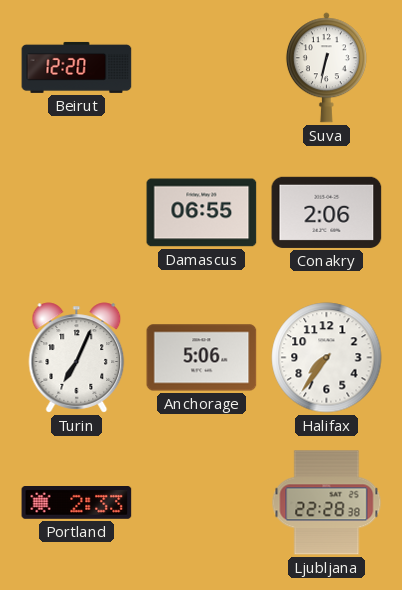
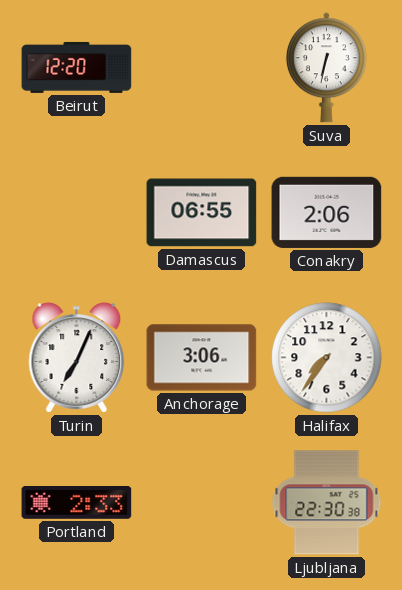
Anchorage: 5:06 -> 3:06
Ljubljana: 22:28 -> 22:30
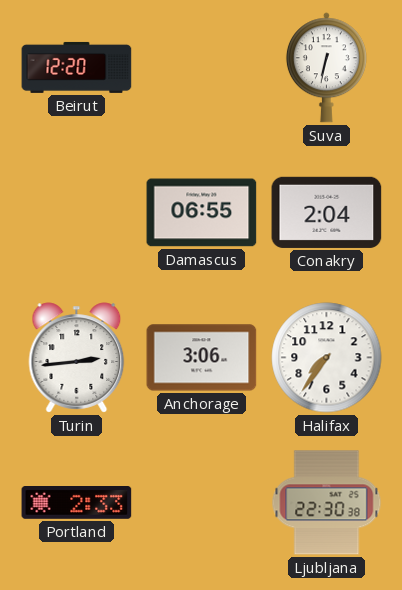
Conakry: 2:06 -> 2:04
Turin: 7:04 -> 2:44
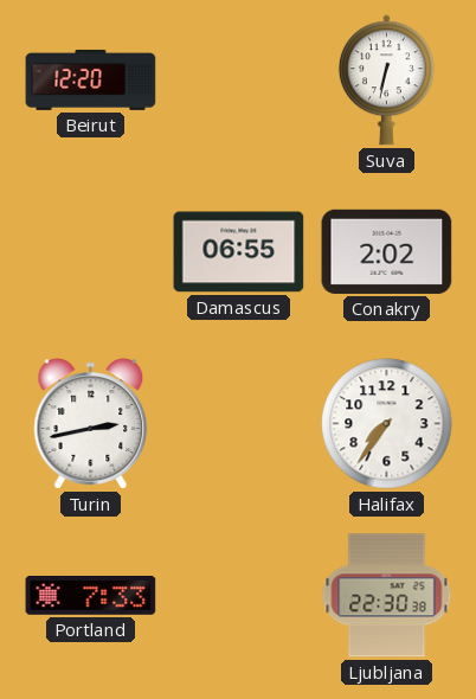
Conakry: 2:04 -> 2:02
Turin: 2:44 -> 2:43
Anchorage: 3:06 -> none
Portland: 2:33 -> 7:33
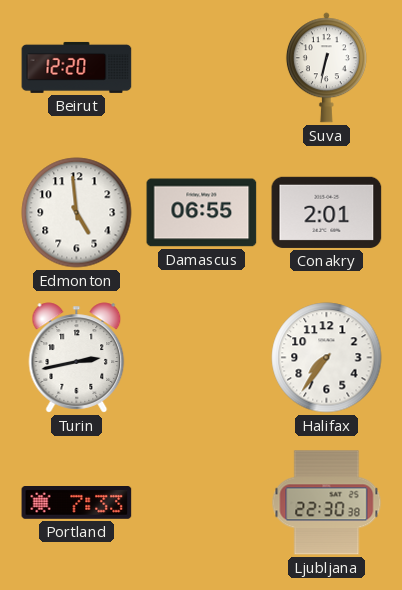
Edmonton: none -> 4:59
Conakry: 2:02 -> 2:01
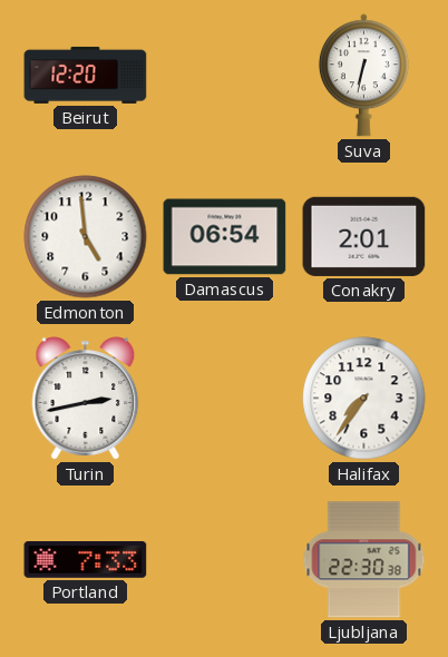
Damascus: 06:55 -> 06:54
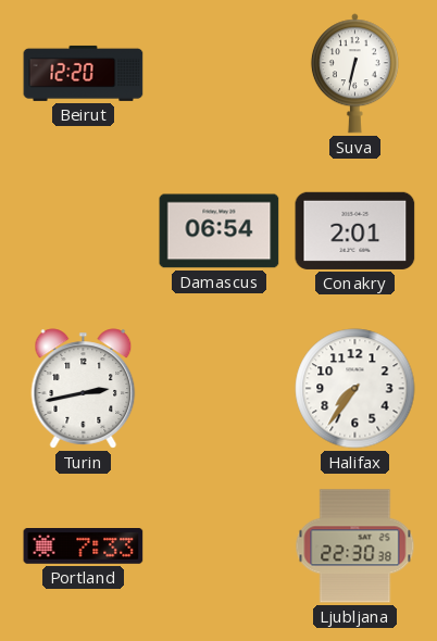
Edmonton: 4:59 -> none
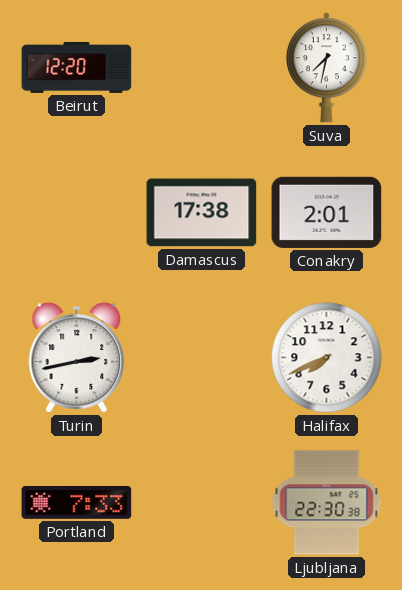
Suva: 6:32 -> 7:32
Damascus: 06:54 -> 17:38
Halifax: 7:36 -> 7:41
